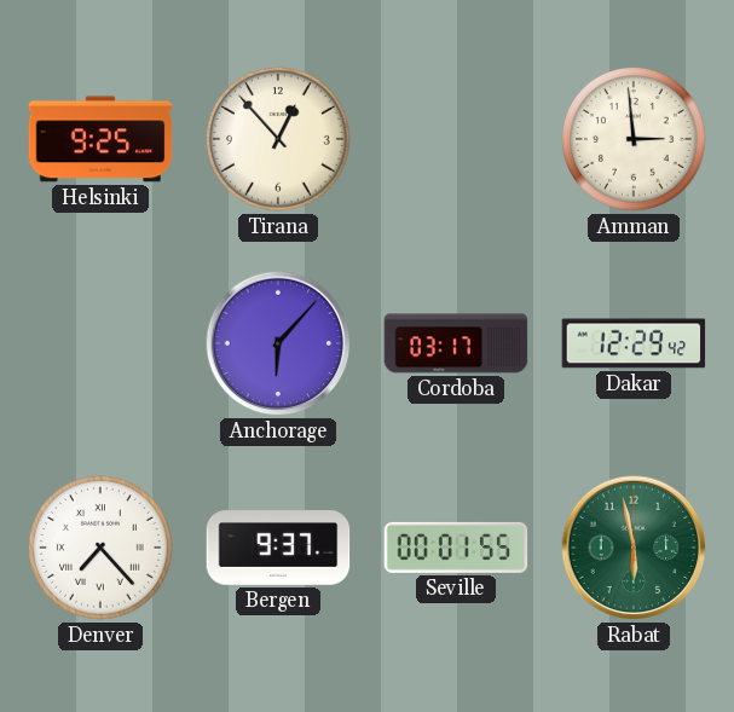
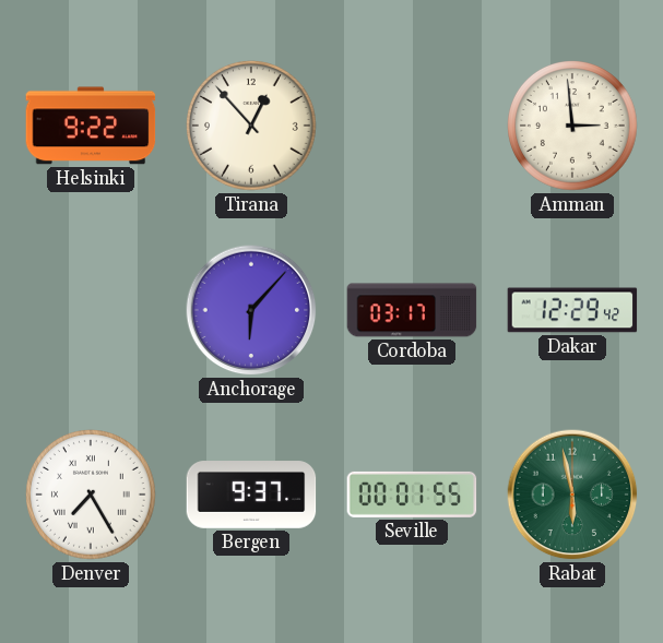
Helsinki: 9:25 -> 9:22
Denver: 7:23 -> 7:25
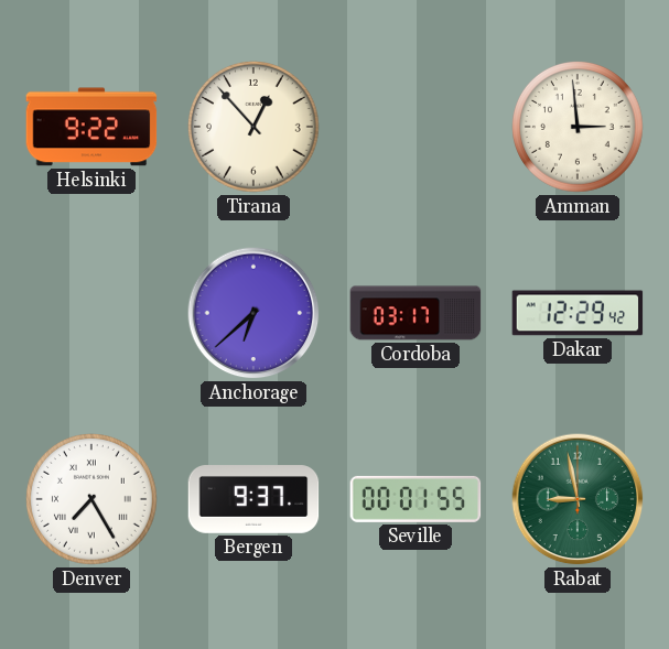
Anchorage: 6:07 -> 6:38
Rabat: 5:58 -> 8:58
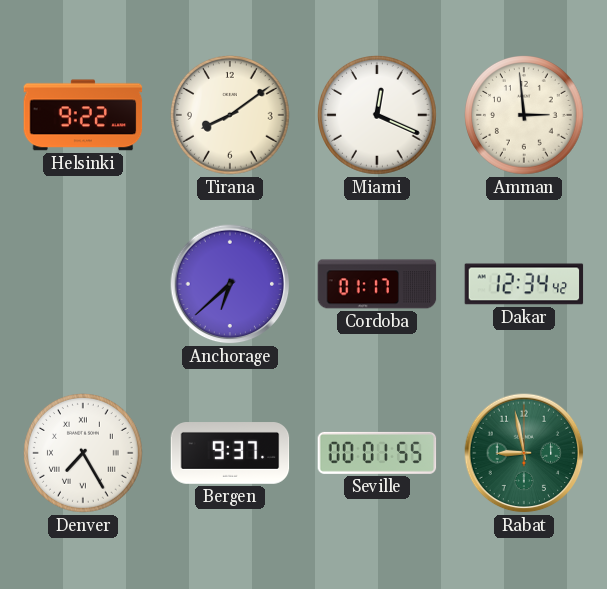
Tirana: 12:53 -> 8:09
Miami: none -> 12:19
Cordoba: 03:17 -> 01:17
Dakar: 12:29 -> 12:34
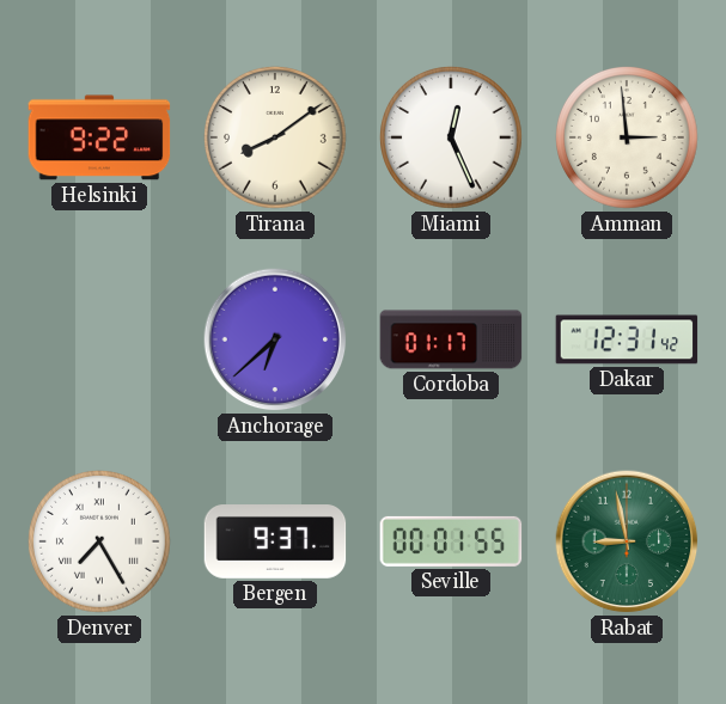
Miami: 12:19 -> 12:26
Dakar: 12:34 -> 12:31
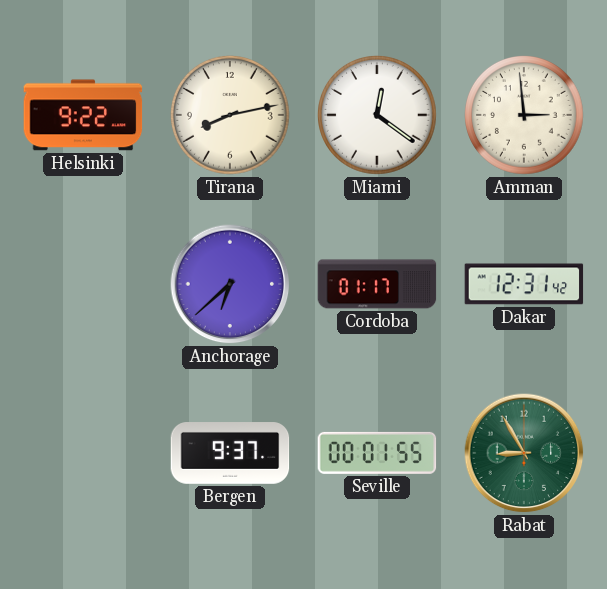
Tirana: 8:09 -> 8:13
Miami: 12:26 -> 12:21
Denver: 7:25 -> none
Rabat: 8:58 -> 8:55
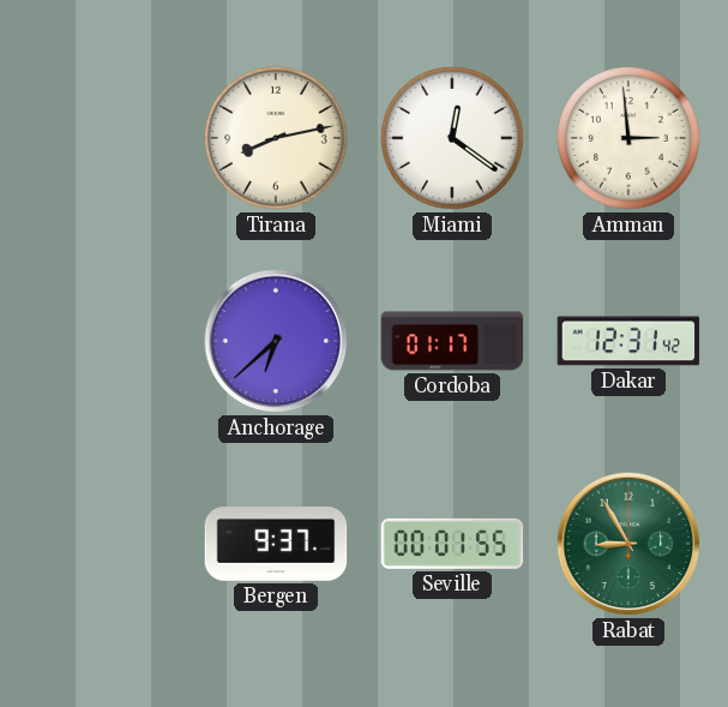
Helsinki: 9:22 -> none
